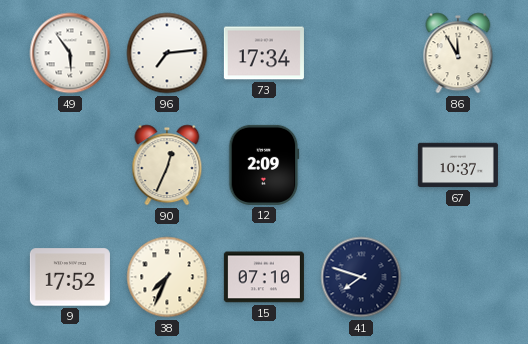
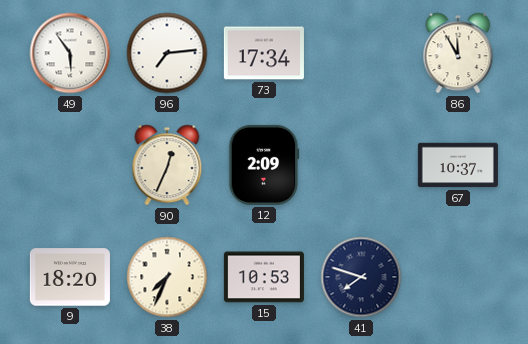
9: 17:52 -> 18:20
15: 07:10 -> 10:53
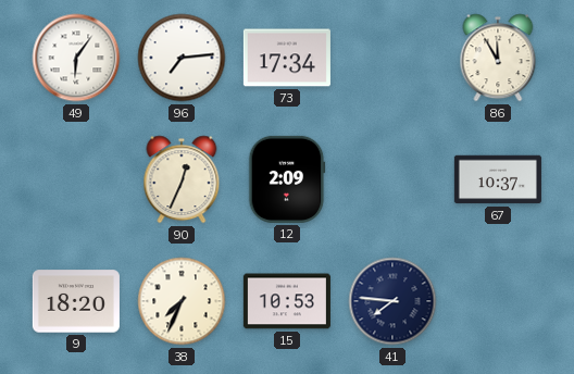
49: 5:54 -> 6:06
41: 7:48 -> 7:46
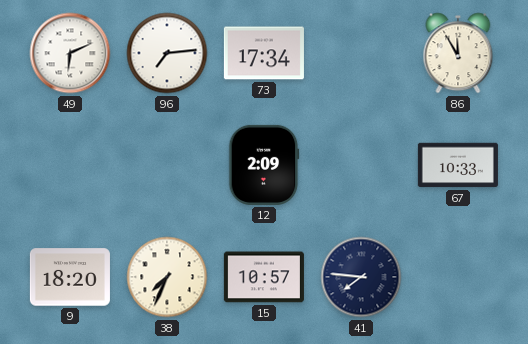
49: 6:06 -> 6:11
90: 12:34 -> none
67: 10:37 -> 10:33
15: 10:53 -> 10:57
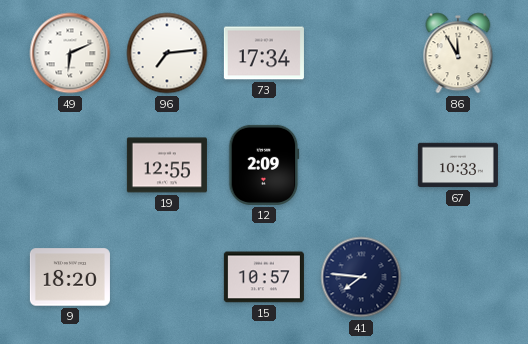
19: none -> 12:55
38: 7:34 -> none
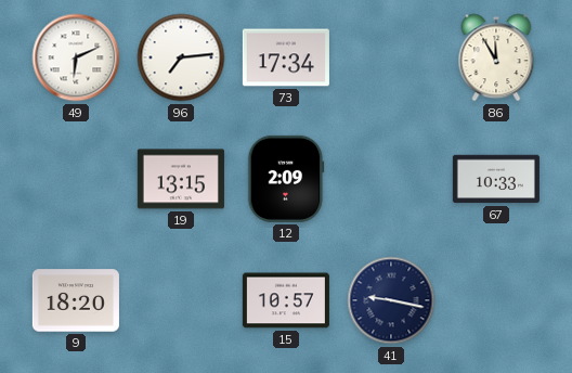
19: 12:55 -> 13:15
41: 7:46 -> 9:17
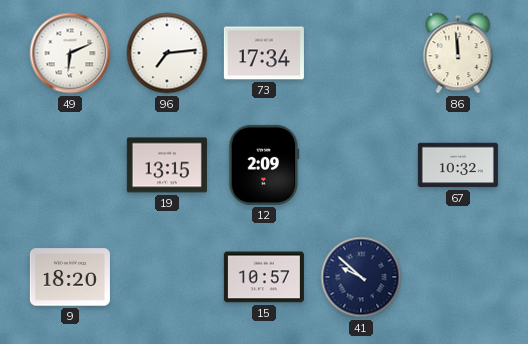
86: 11:55 -> 11:59
67: 10:33 -> 10:32
41: 9:17 -> 9:52
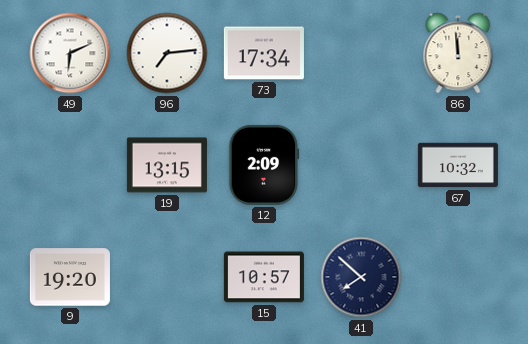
9: 18:20 -> 19:20
41: 9:52 -> 7:52
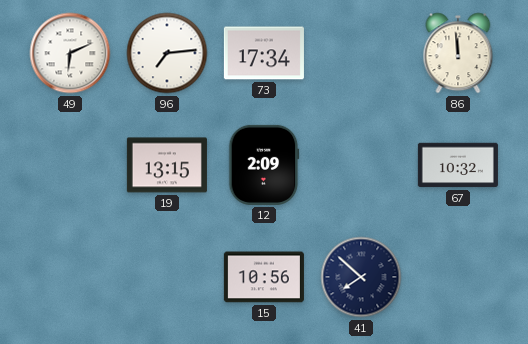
9: 19:20 -> none
15: 10:57 -> 10:56
